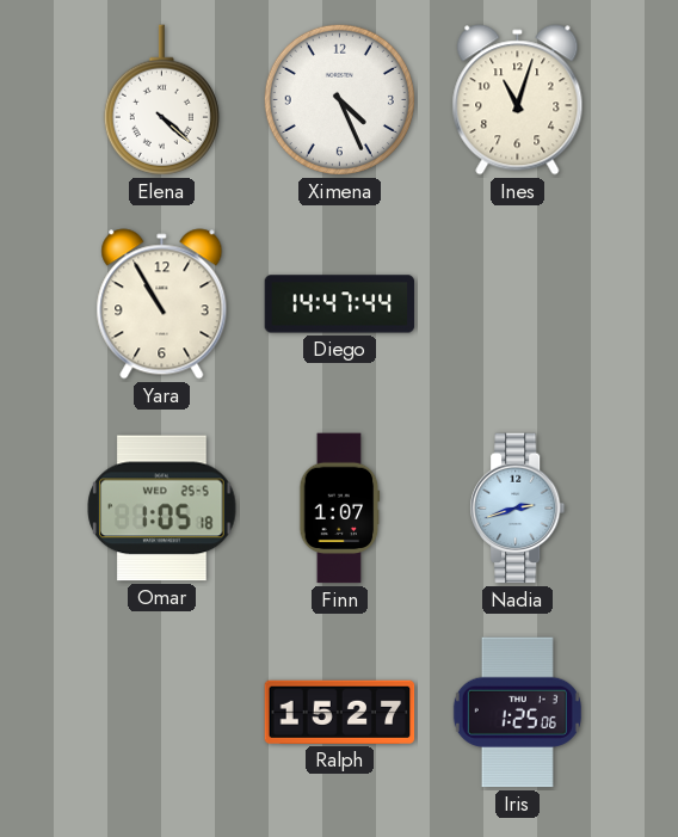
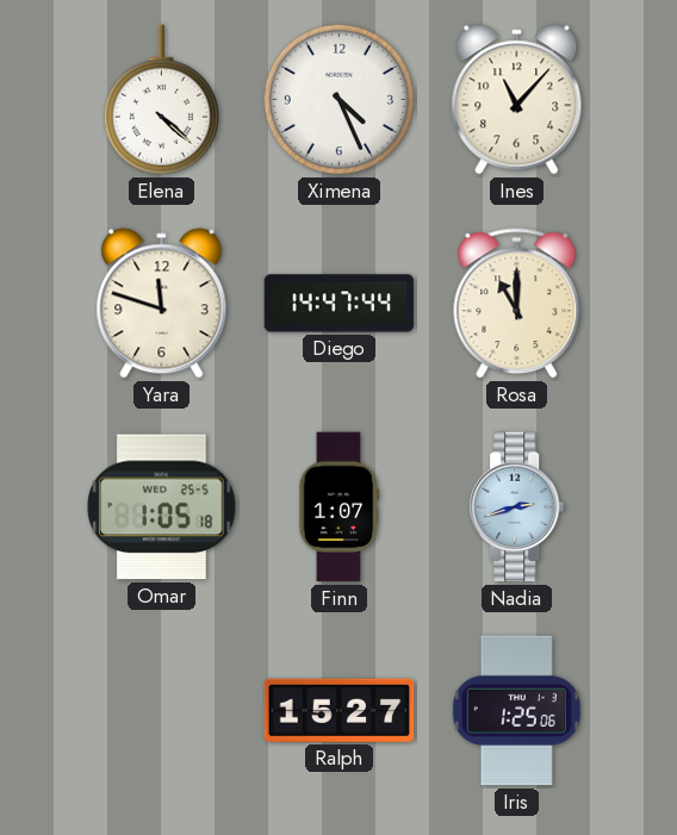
Ines: 11:03 -> 11:07
Yara: 10:55 -> 11:48
Rosa: none -> 11:00
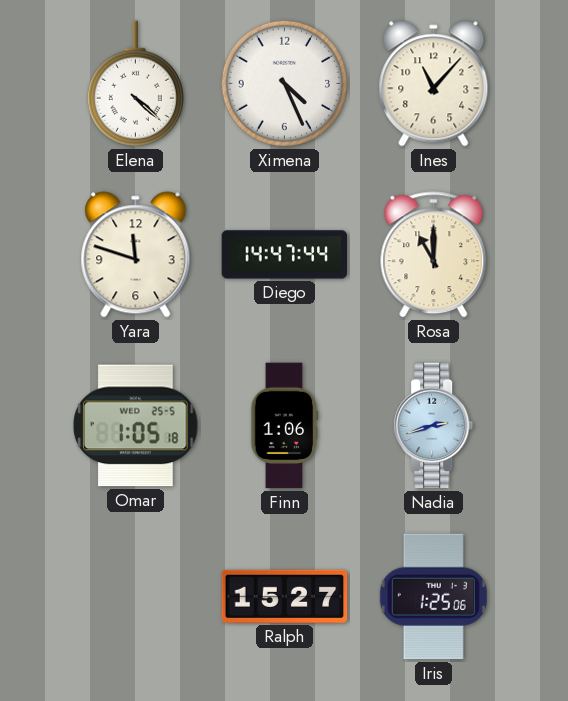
Finn: 1:07 -> 1:06
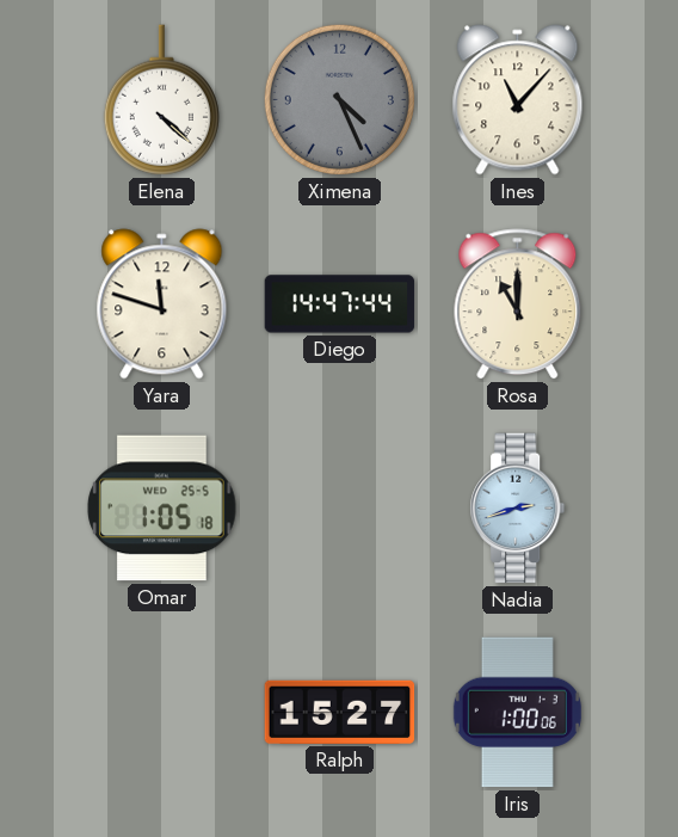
Ximena dial: white -> grey
Finn: 1:06 -> none
Iris: 1:25 -> 1:00
